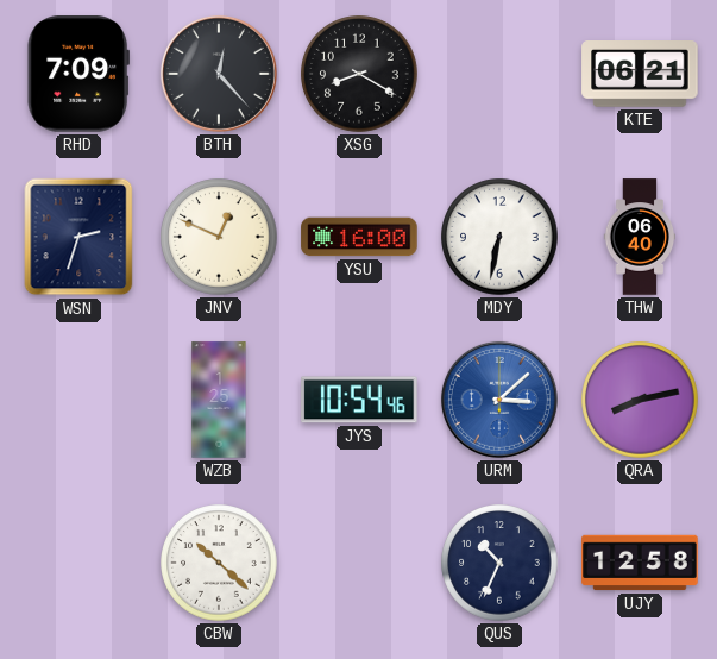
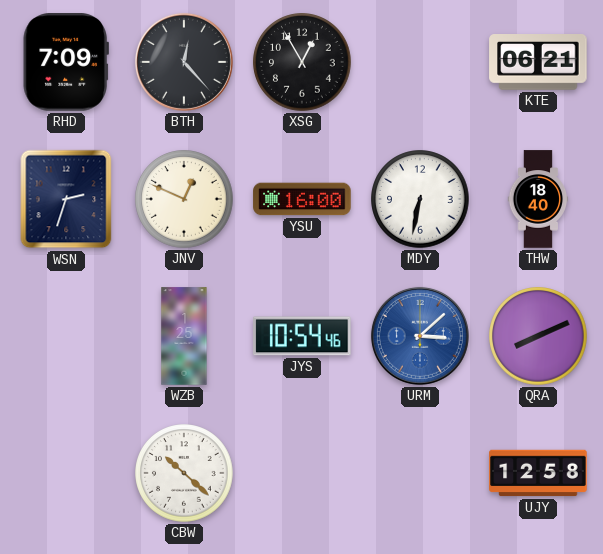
XSG: 8:20 -> 12:55
THW: 06:40 -> 18:40
QRA: 8:13 -> 8:11
QUS: 10:34 -> none
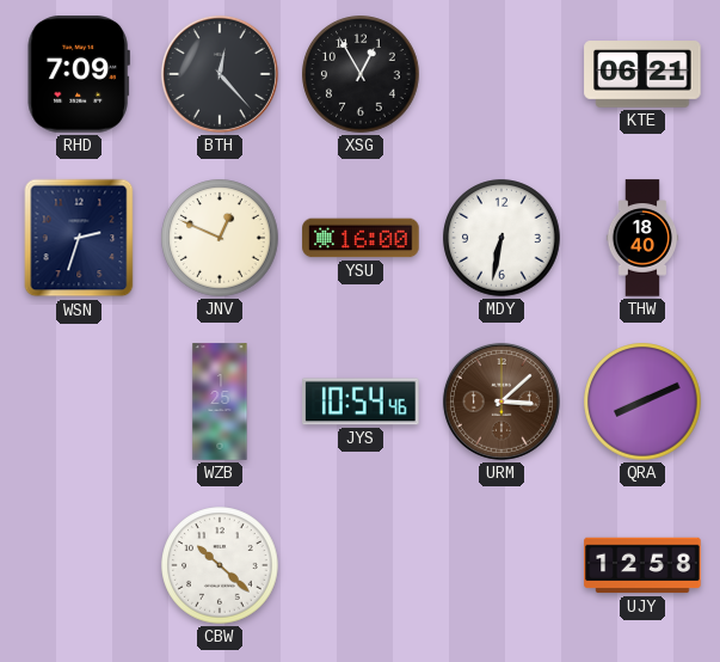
URM dial: blue -> brown
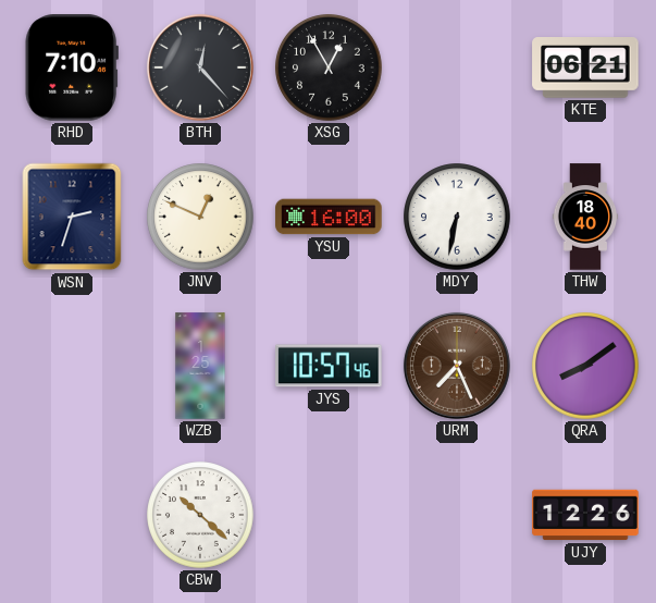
RHD: 7:09 -> 7:10
JYS: 10:54 -> 10:57
URM: 3:08 -> 7:26
QRA: 8:11 -> 8:09
UJY: 12:58 -> 12:26
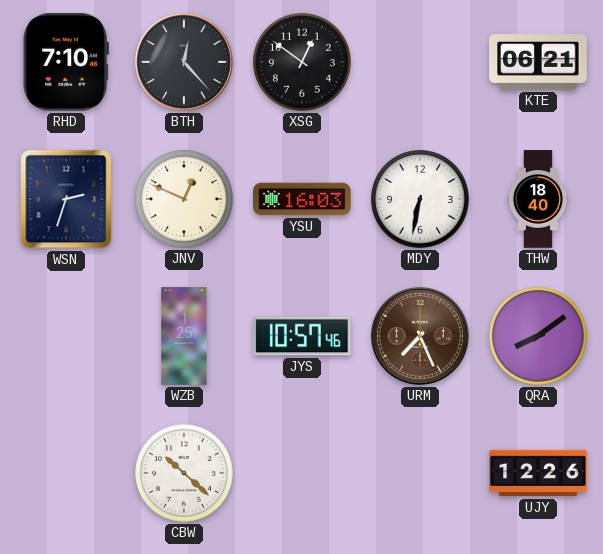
XSG: 12:55 -> 12:51
YSU: 16:00 -> 16:03
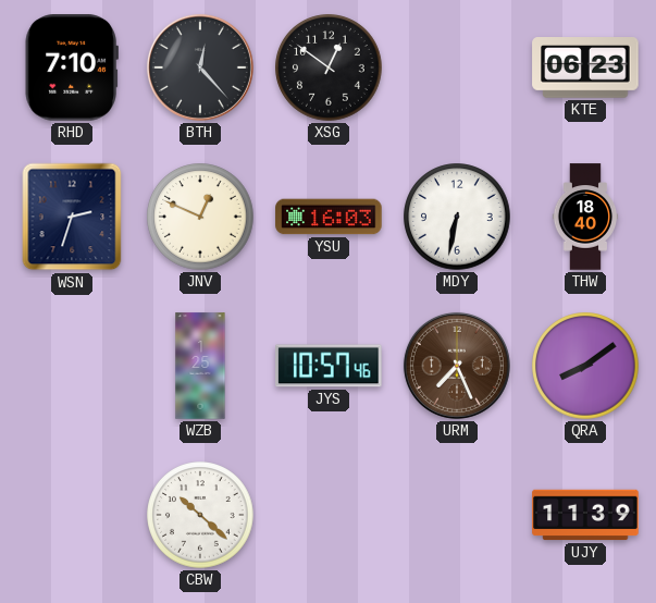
KTE: 06:21 -> 06:23
UJY: 12:26 -> 11:39
